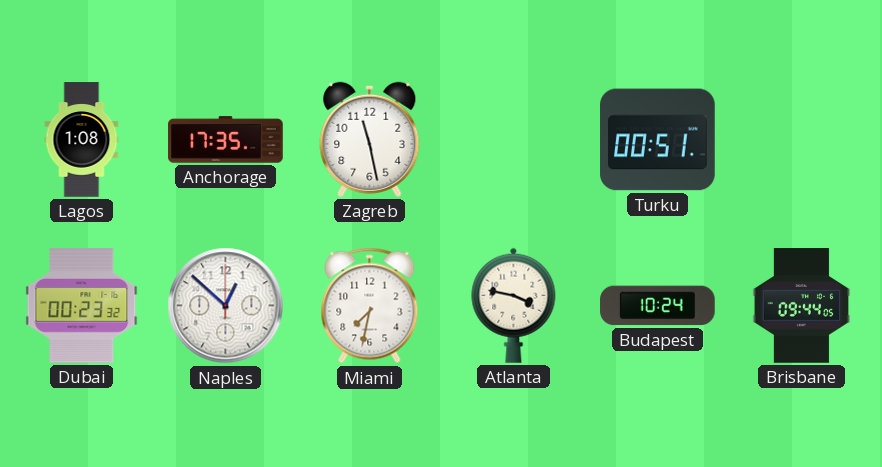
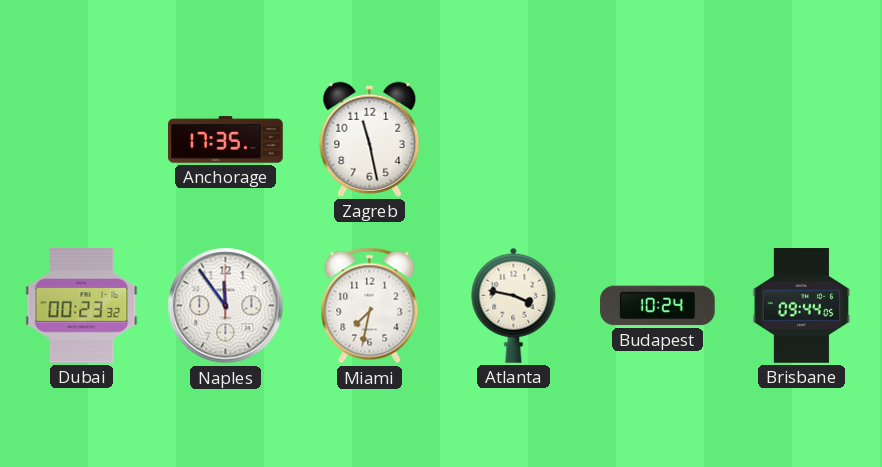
Lagos: 1:08 -> none
Turku: 00:51 -> none
Naples: 12:52 -> 11:54
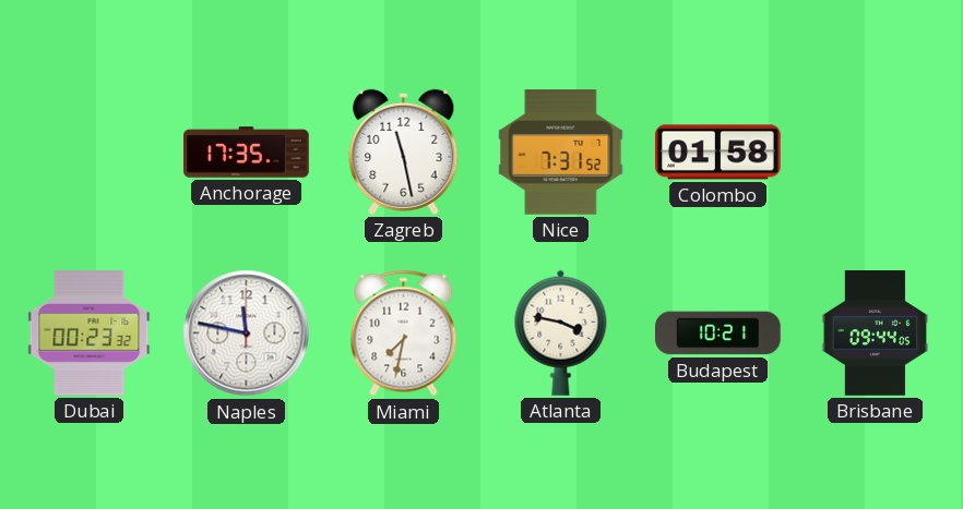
Nice: none -> 7:31
Colombo: none -> 01:58
Naples: 11:54 -> 11:47
Budapest: 10:24 -> 10:21
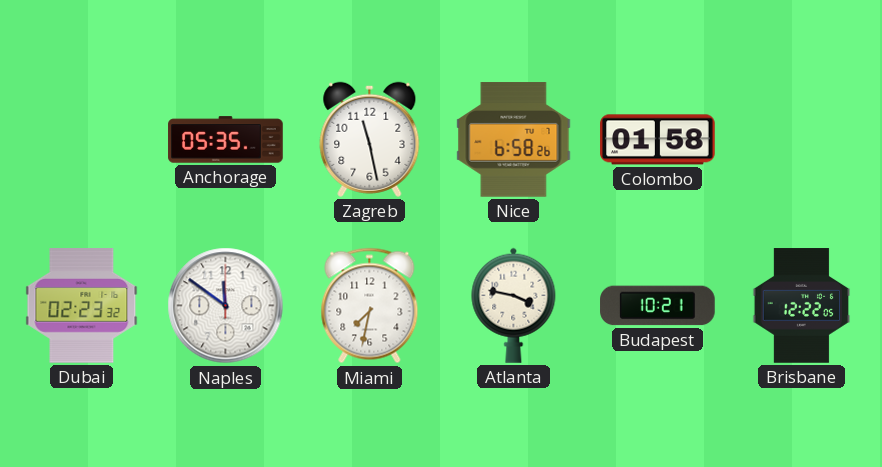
Anchorage: 17:35 -> 05:35
Nice: 7:31 -> 6:58
Dubai: 00:23 -> 02:23
Naples: 11:47 -> 11:51
Brisbane: 09:44 -> 12:22
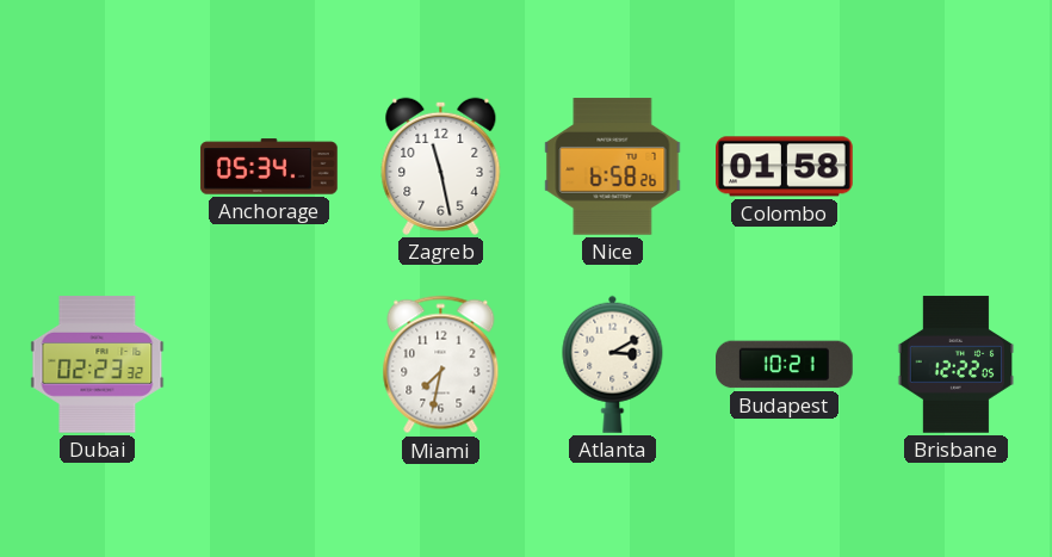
Anchorage: 05:35 -> 05:34
Naples: 11:51 -> none
Atlanta: 3:47 -> 3:10
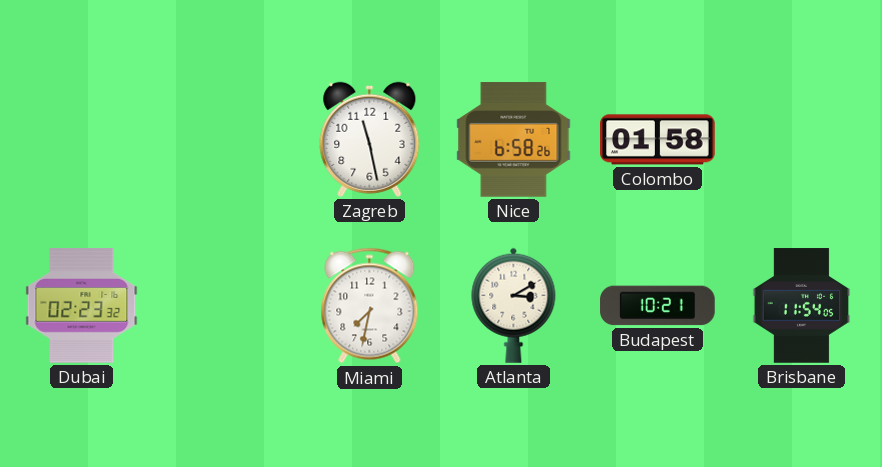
Anchorage: 05:34 -> none
Brisbane: 12:22 -> 11:54
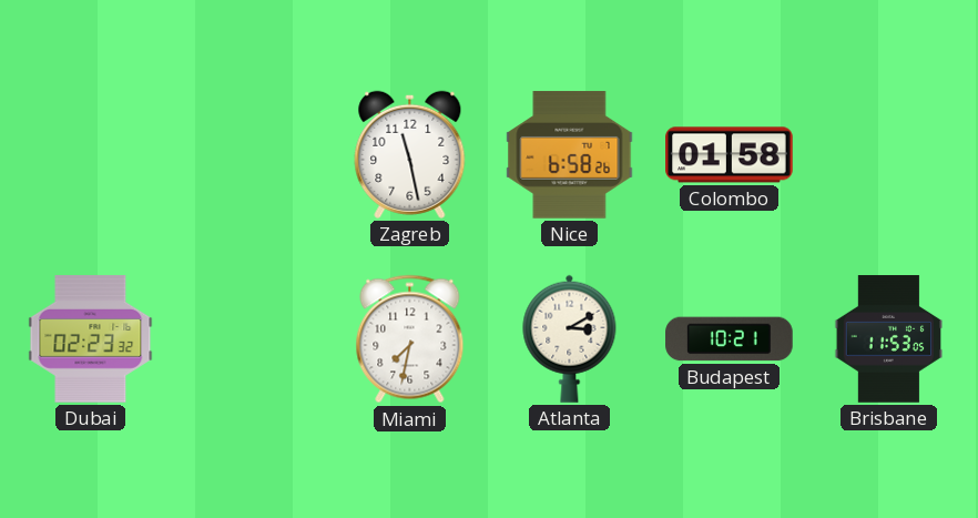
Brisbane: 11:54 -> 11:53
